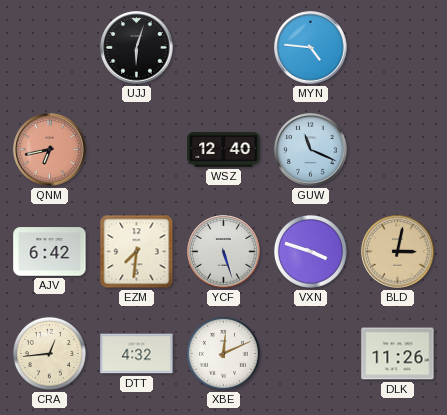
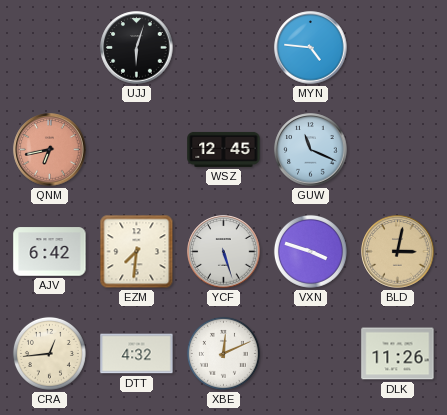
WSZ: 12:40 -> 12:45
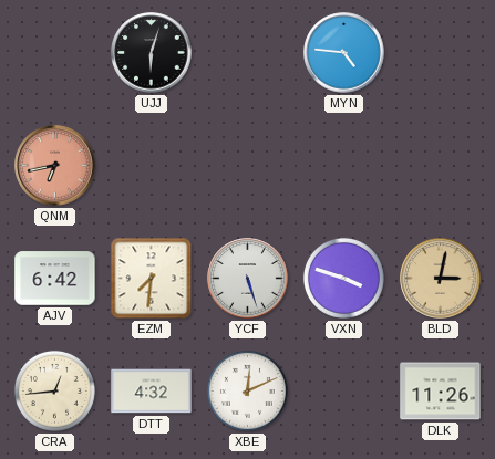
WSZ: 12:45 -> none
GUW: 11:19 -> none
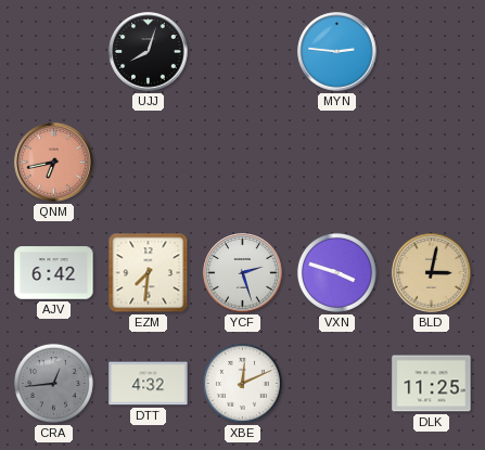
UJJ: 6:03 -> 8:03
MYN: 4:46 -> 2:46
YCF: 5:27 -> 2:27
CRA dial: cream -> grey
DLK: 11:26 -> 11:25
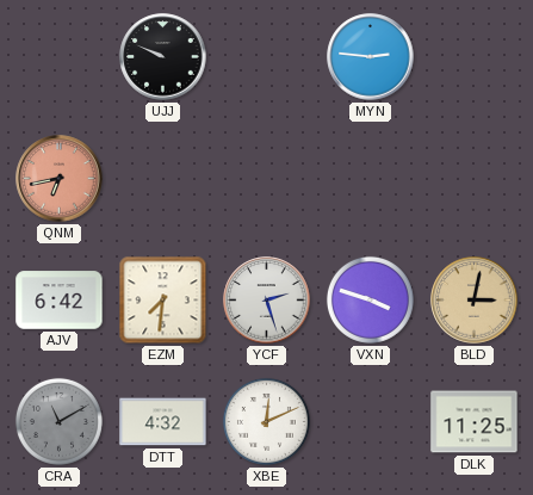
UJJ: 8:03 -> 9:49
CRA: 12:44 -> 11:10
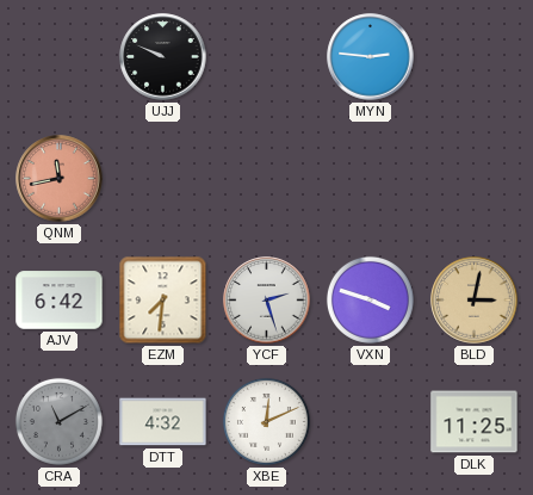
QNM: 6:43 -> 11:43
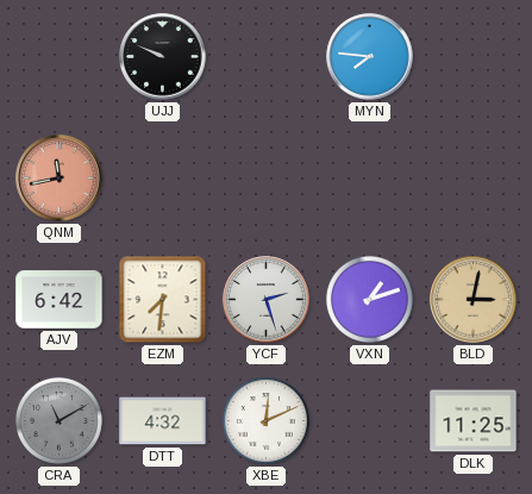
MYN: 2:46 -> 7:46
VXN: 3:48 -> 1:12
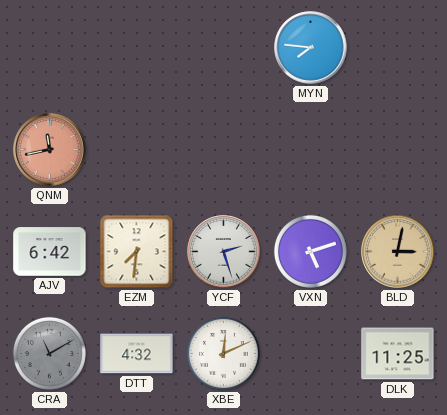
UJJ: 9:49 -> none
VXN: 1:12 -> 5:12
